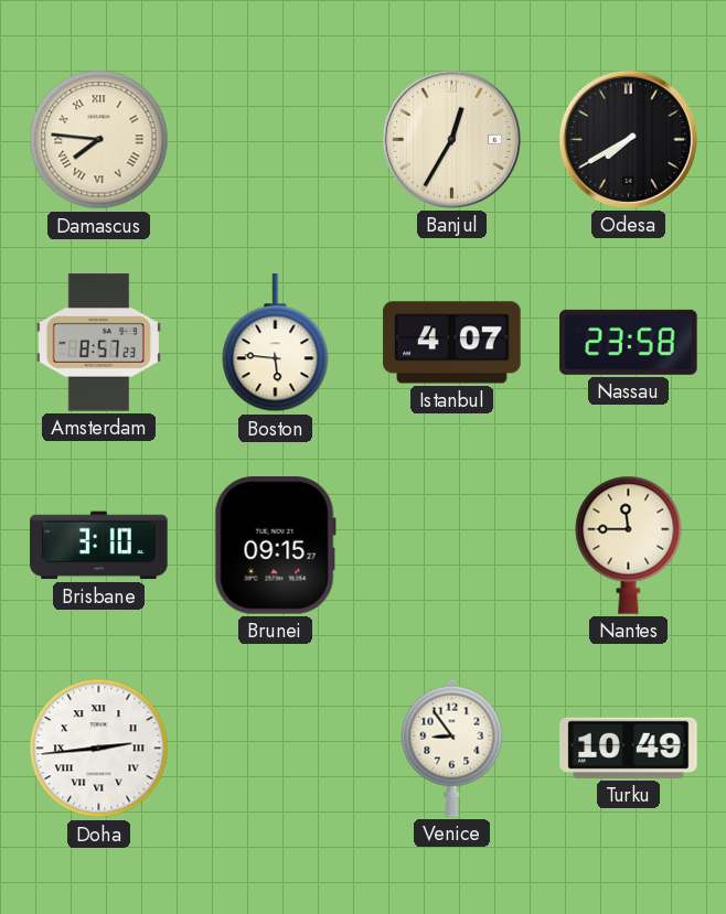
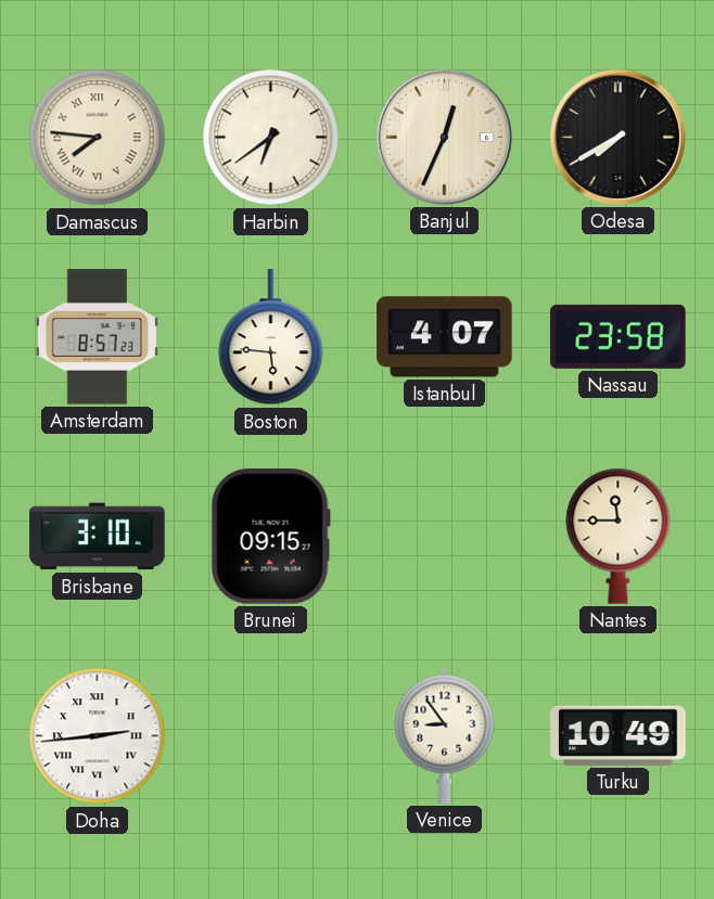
Harbin: none -> 6:39
Banjul: 12:35 -> 12:34
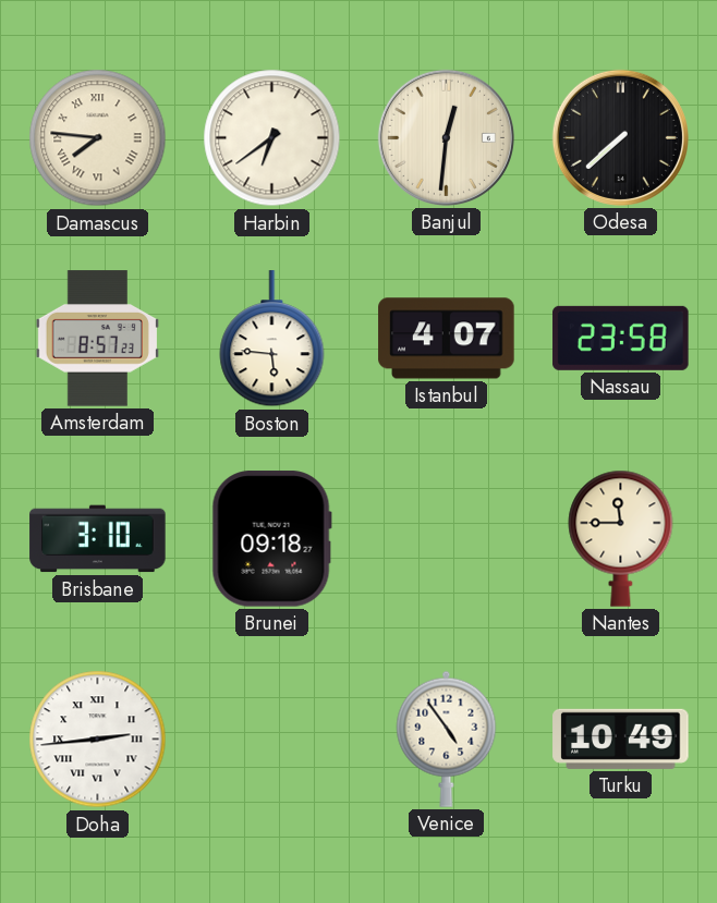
Banjul: 12:34 -> 12:31
Odesa: 7:40 -> 7:38
Brunei: 09:15 -> 09:18
Venice: 8:54 -> 4:54
